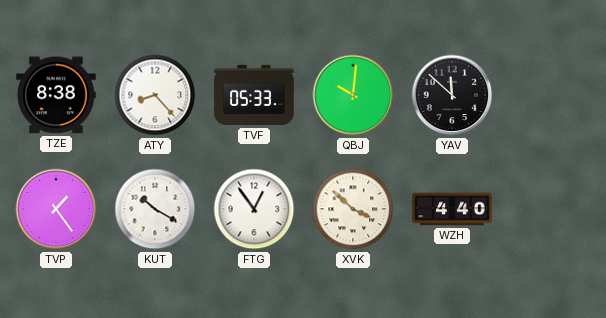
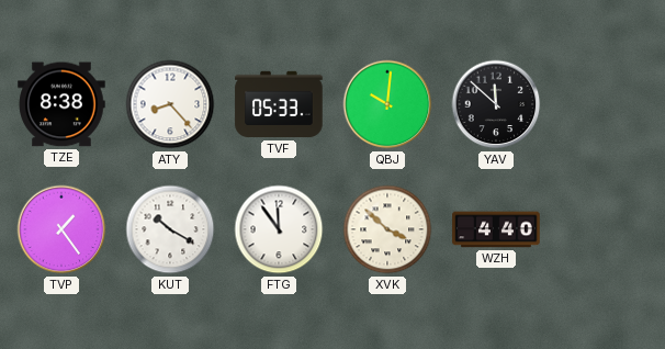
FTG: 12:54 -> 11:54
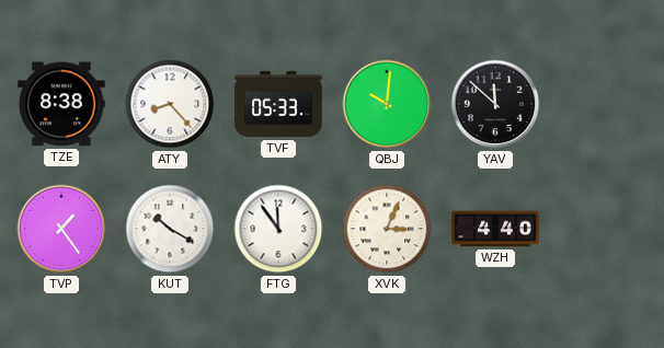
XVK: 3:52 -> 3:04
